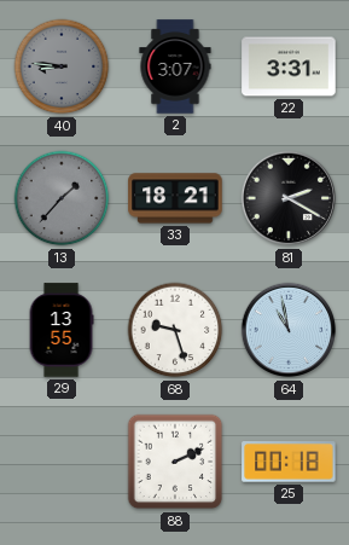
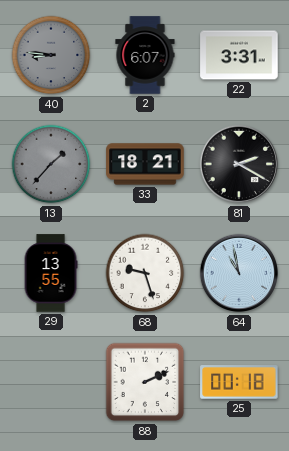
2: 3:07 -> 6:07
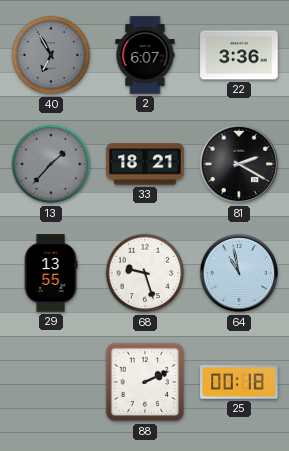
40: 8:46 -> 6:55
22: 3:31 -> 3:36
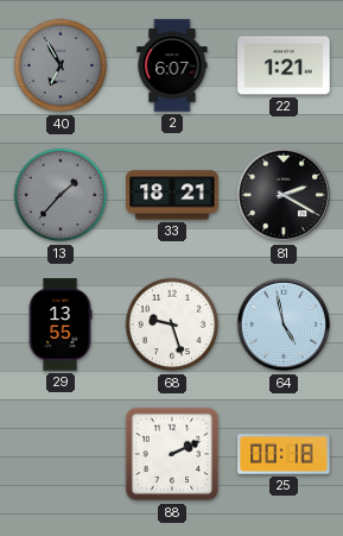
22: 3:36 -> 1:21
64: 10:58 -> 4:58
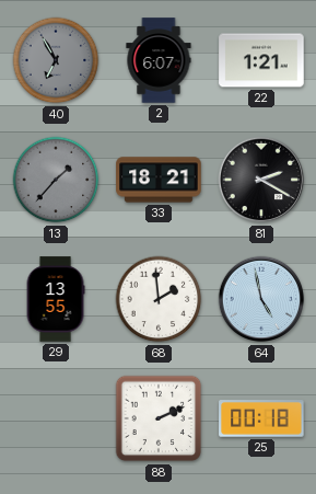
68: 9:27 -> 1:59
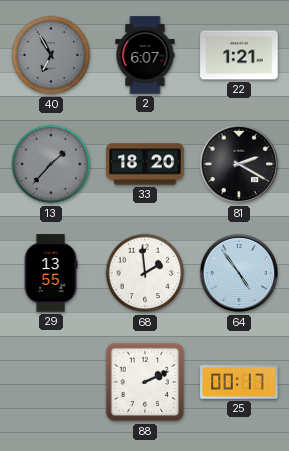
33: 18:21 -> 18:20
64: 4:58 -> 4:54
25: 00:18 -> 00:17
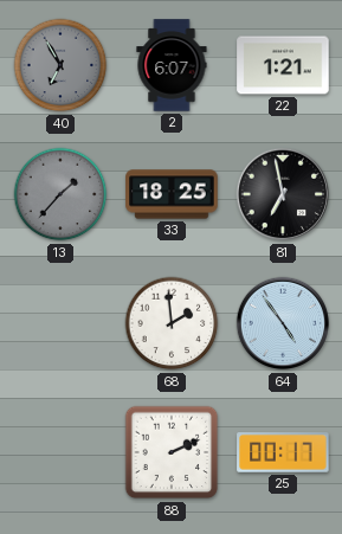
33: 18:20 -> 18:25
81: 2:20 -> 6:58
29: 13:55 -> none
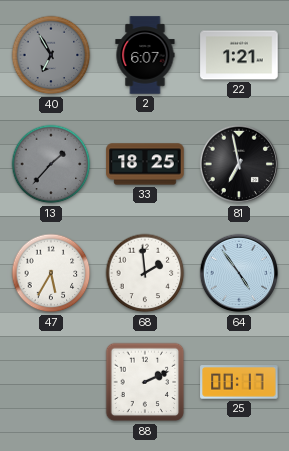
47: none -> 5:35
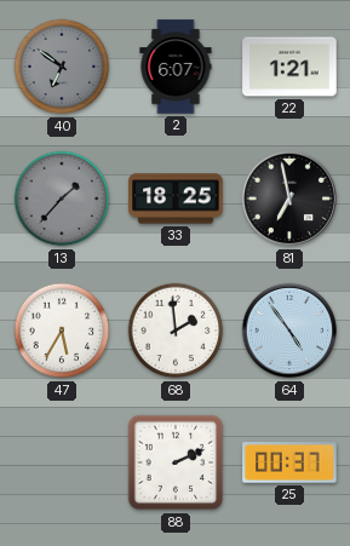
40: 6:55 -> 6:51
25: 00:17 -> 00:37
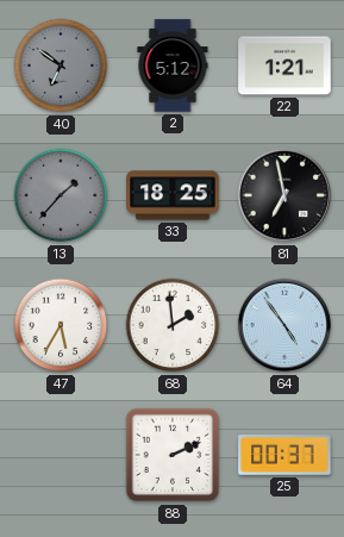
2: 6:07 -> 5:12
